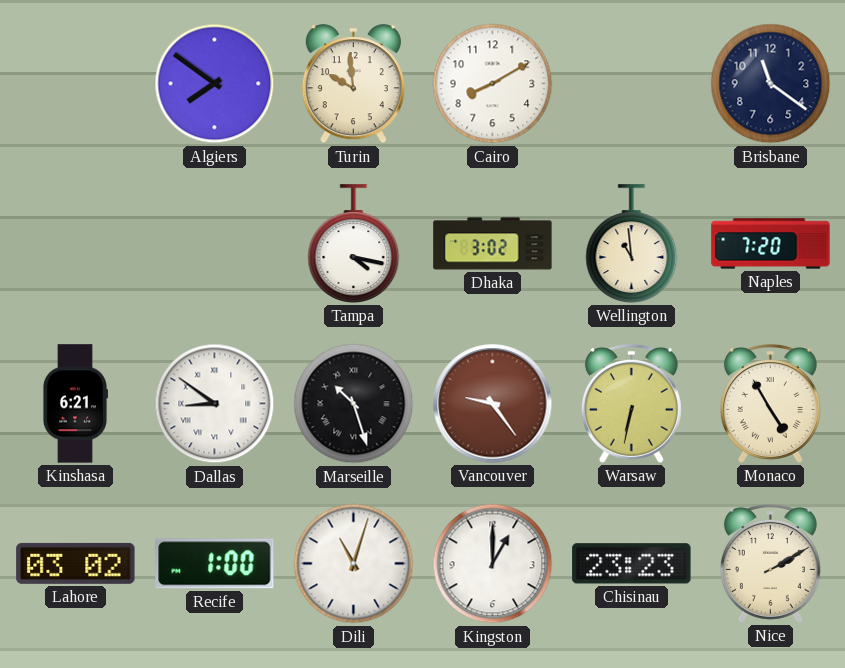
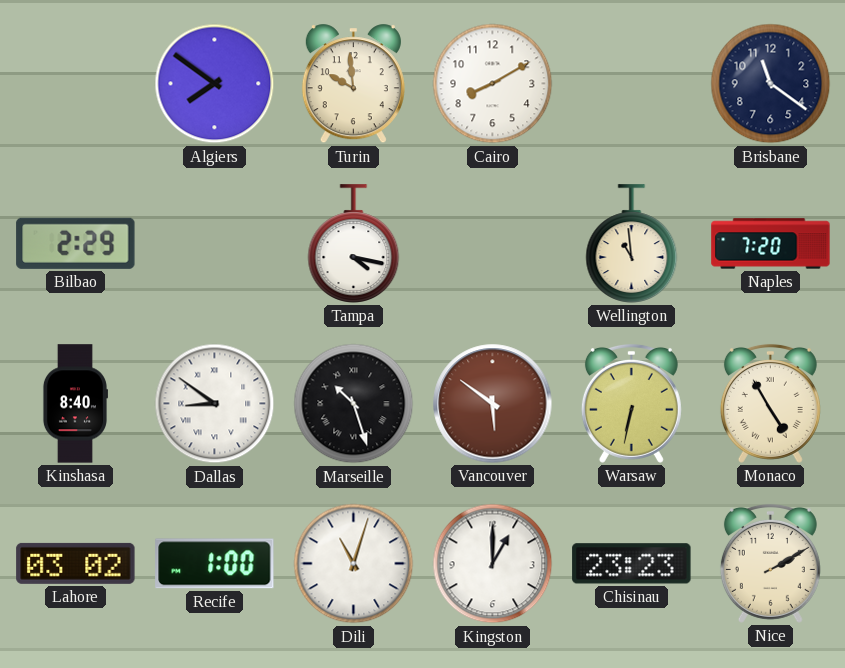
Bilbao: none -> 2:29
Dhaka: 3:02 -> none
Kinshasa: 6:21 -> 8:40
Vancouver: 9:24 -> 5:51
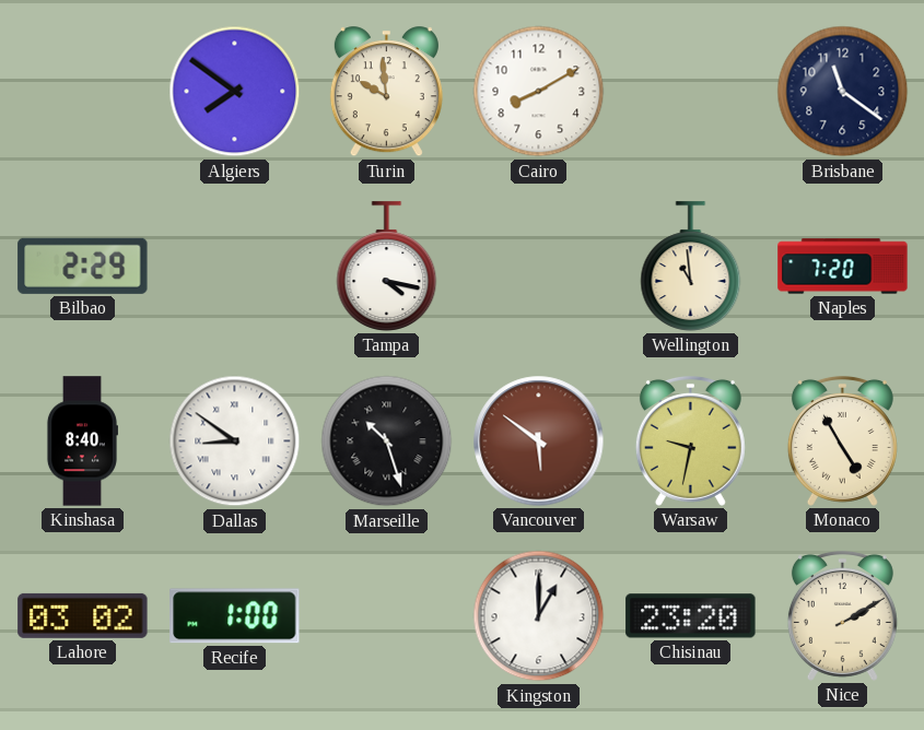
Warsaw: 6:32 -> 9:32
Dili: 11:03 -> none
Chisinau: 23:23 -> 23:20
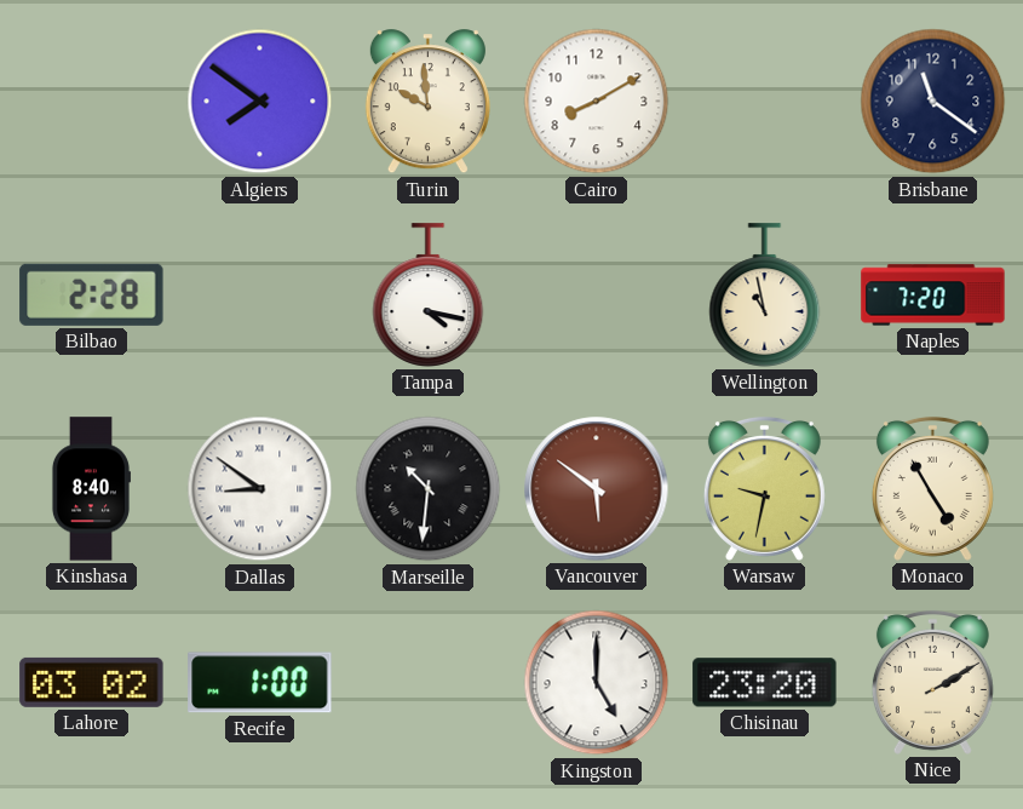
Bilbao: 2:29 -> 2:28
Wellington: 10:59 -> 10:58
Marseille: 10:27 -> 10:31
Kingston: 1:00 -> 5:00
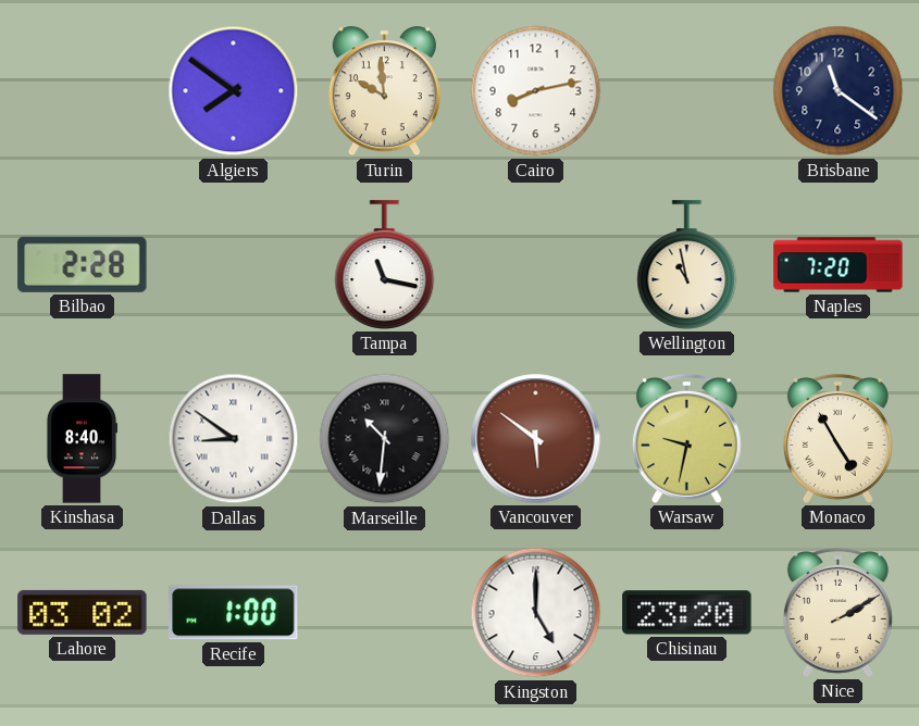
Cairo: 8:10 -> 8:13
Tampa: 4:17 -> 11:17
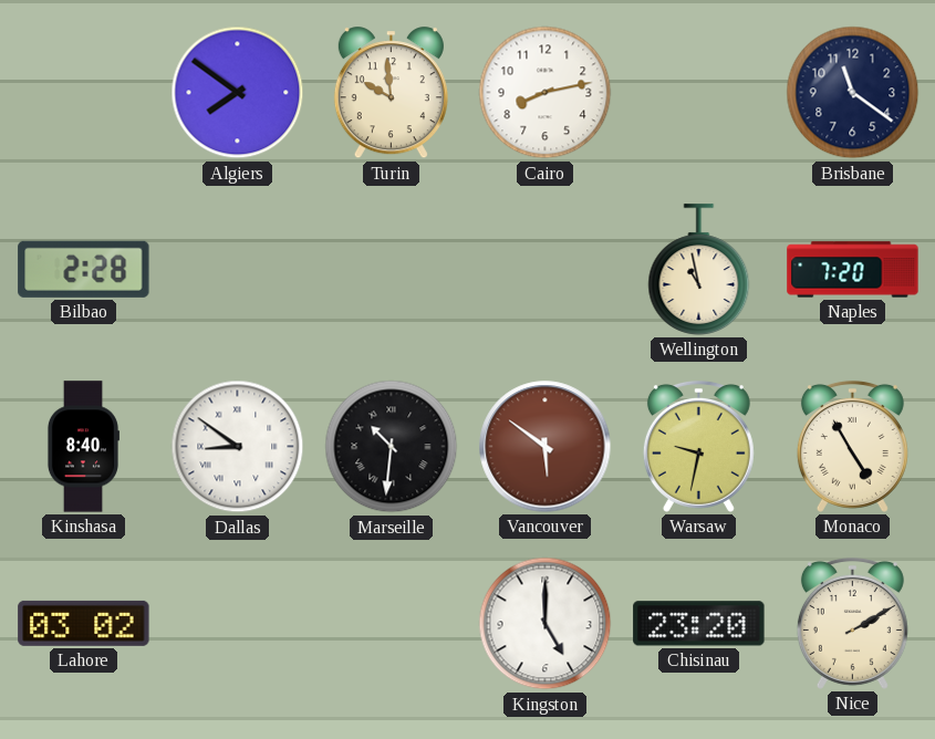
Tampa: 11:17 -> none
Recife: 1:00 -> none
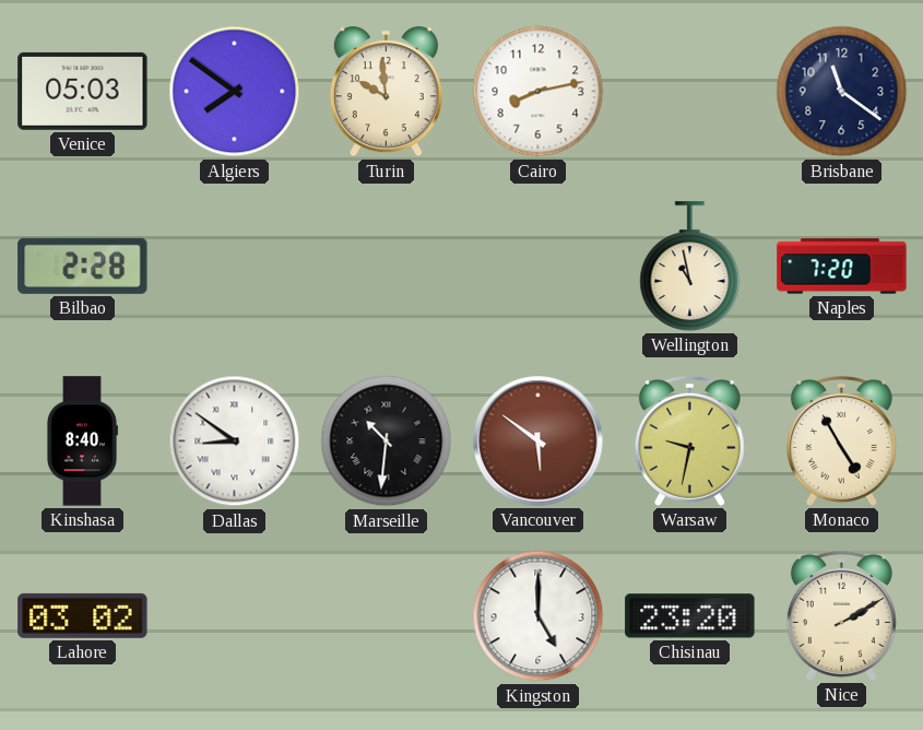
Venice: none -> 05:03
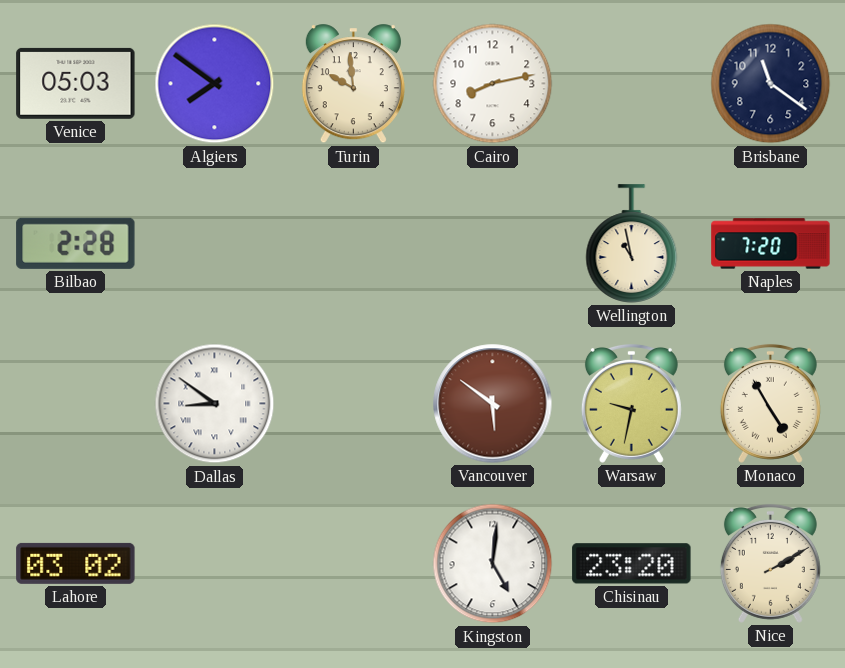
Kinshasa: 8:40 -> none
Marseille: 10:31 -> none
Kingston: 5:00 -> 5:01
